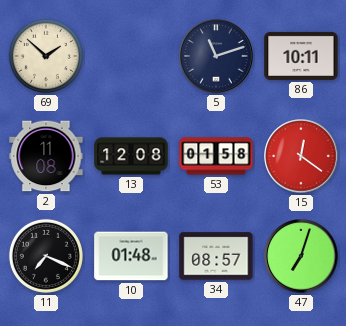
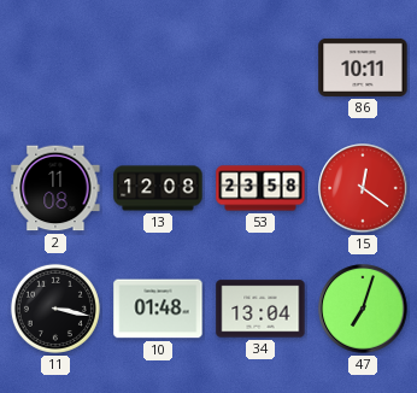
69: 1:52 -> none
5: 11:12 -> none
53: 01:58 -> 23:58
11: 7:19 -> 3:17
34: 08:57 -> 13:04
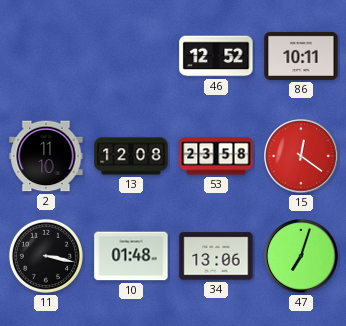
46: none -> 12:52
2: 11:08 -> 11:10
34: 13:04 -> 13:06
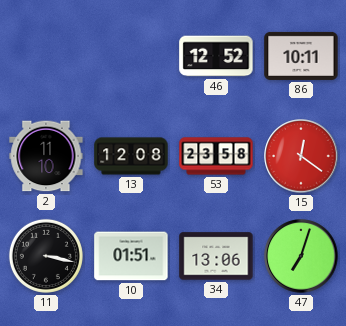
10: 01:48 -> 01:51
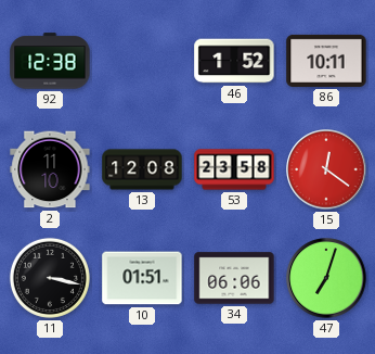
92: none -> 12:38
46: 12:52 -> 1:52
34: 13:06 -> 06:06
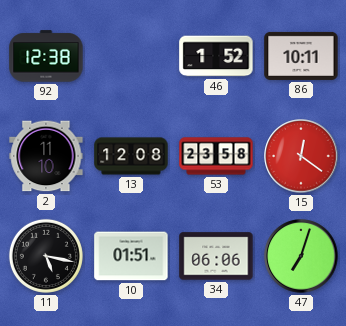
11: 3:17 -> 5:17
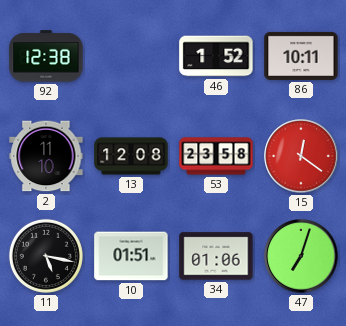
34: 06:06 -> 01:06
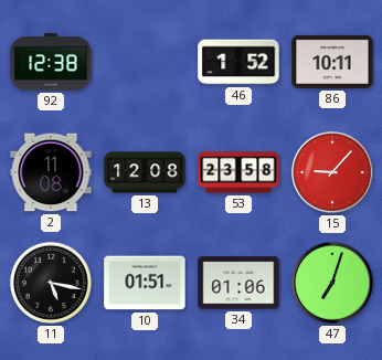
2: 11:10 -> 11:08
15: 12:21 -> 9:07
